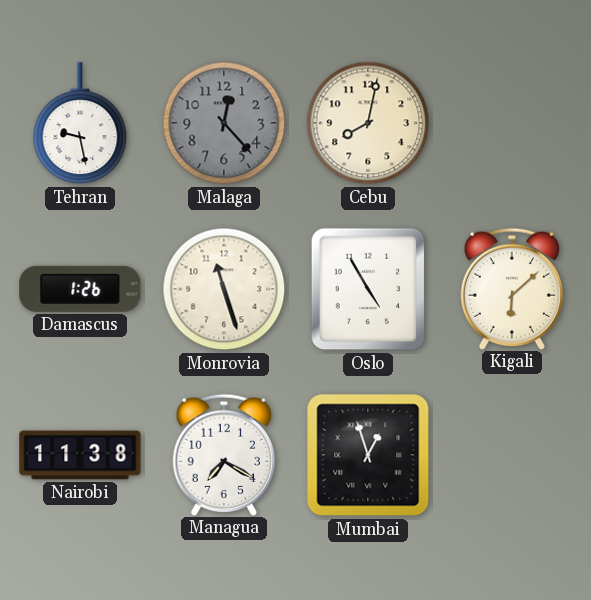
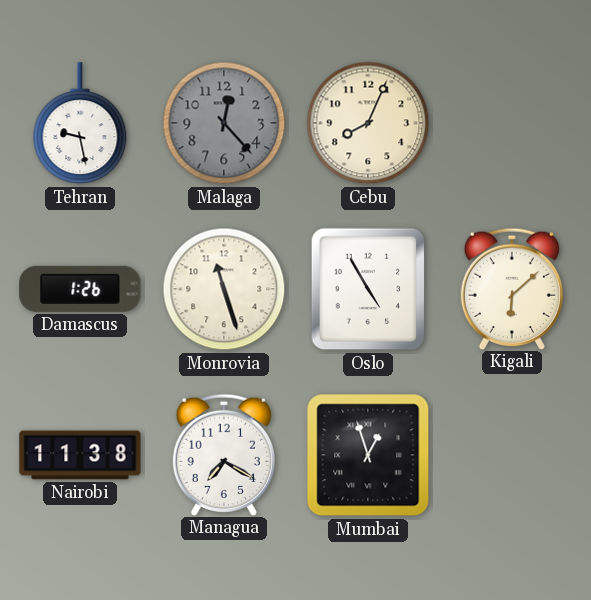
Cebu: 8:02 -> 8:04
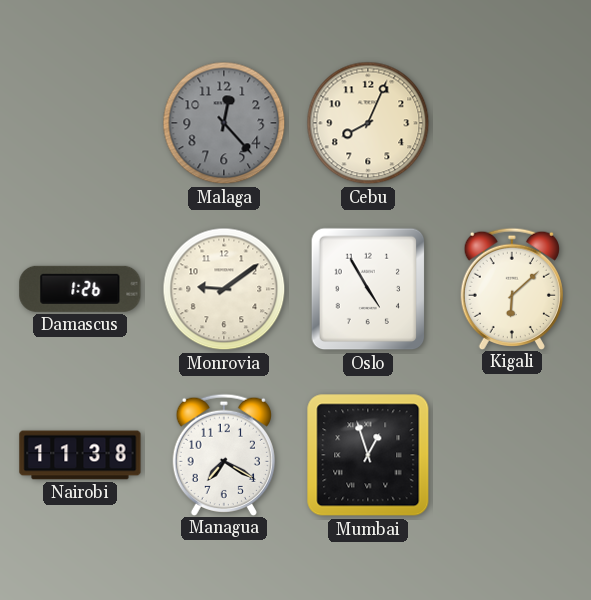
Tehran: 9:28 -> none
Monrovia: 11:27 -> 9:09
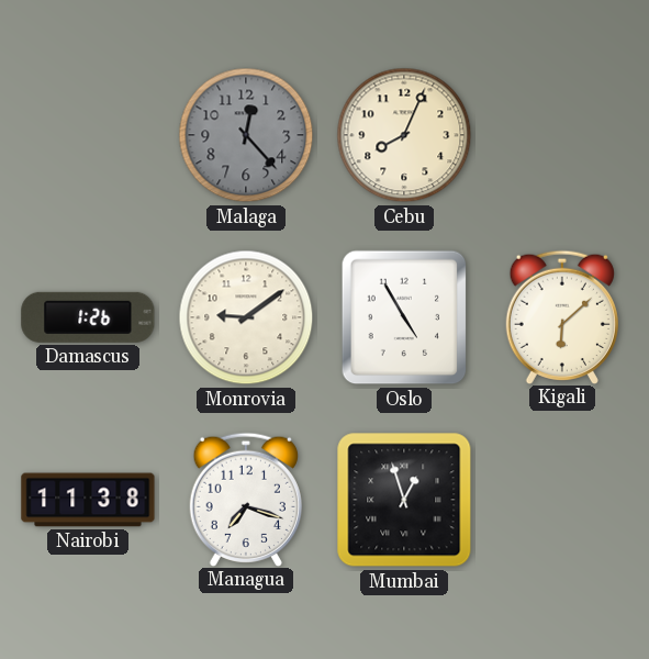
Managua: 7:20 -> 7:18
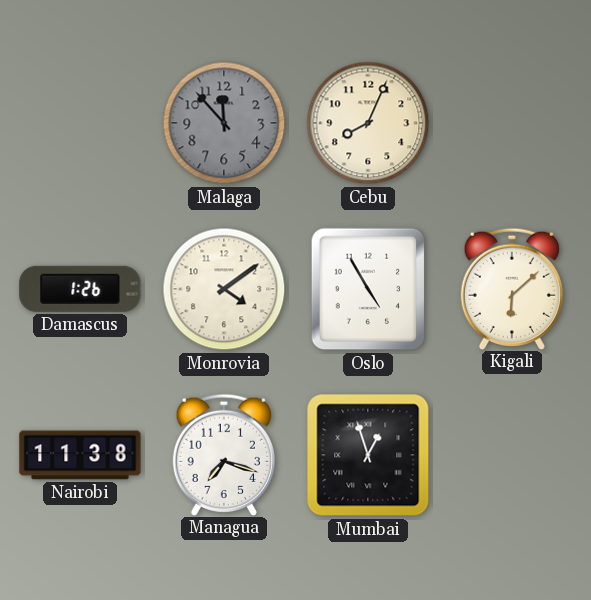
Malaga: 12:23 -> 11:53
Monrovia: 9:09 -> 4:09
